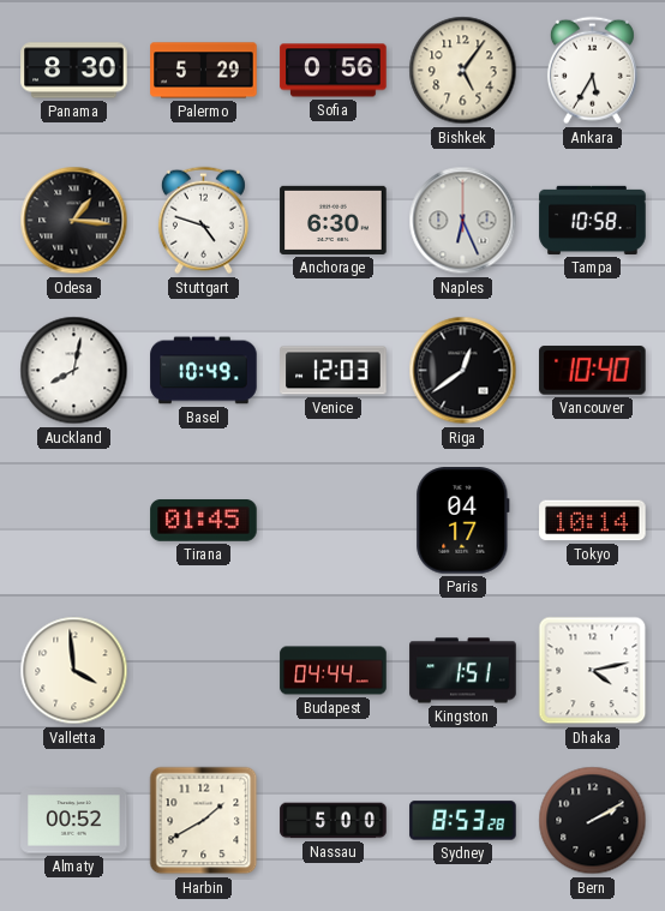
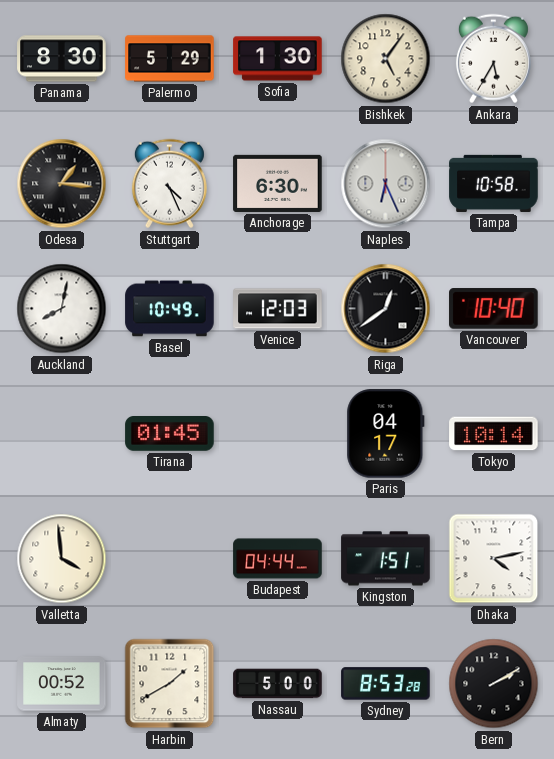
Sofia: 0:56 -> 1:30
Stuttgart: 4:48 -> 4:26
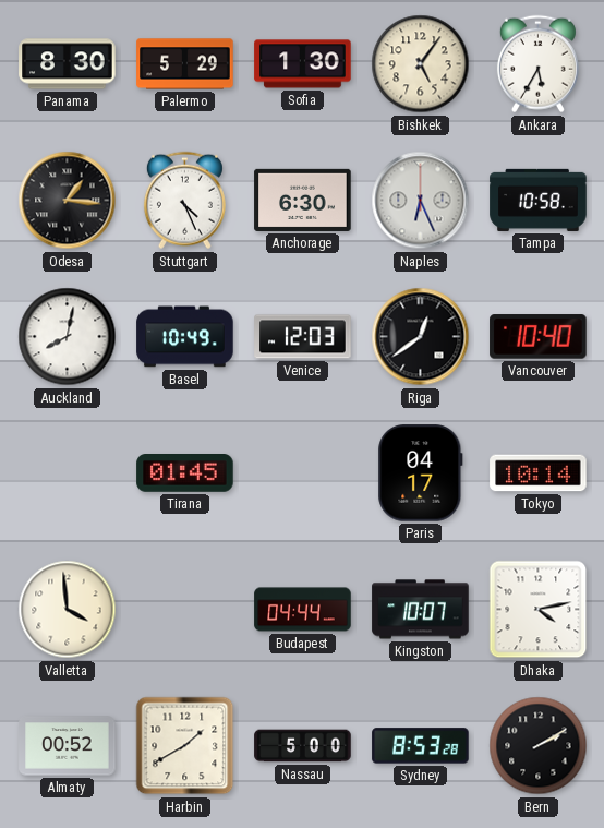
Kingston: 1:51 -> 10:07
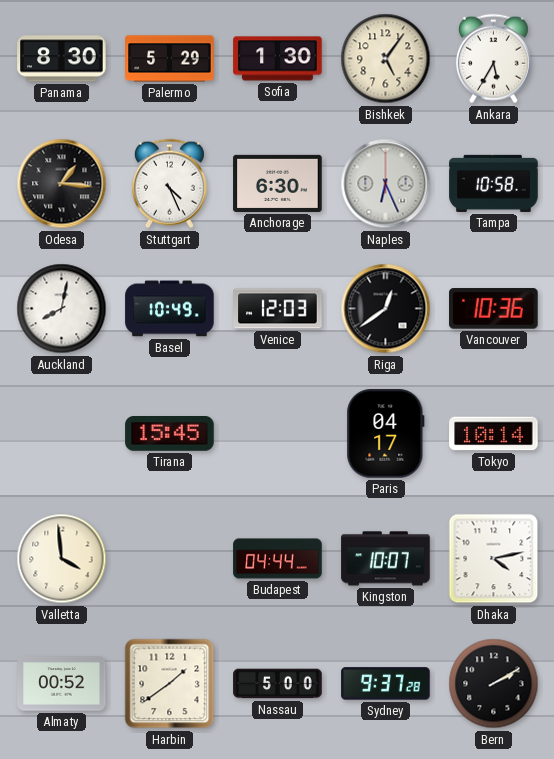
Vancouver: 10:40 -> 10:36
Tirana: 01:45 -> 15:45
Harbin: 1:40 -> 1:39
Sydney: 8:53 -> 9:37
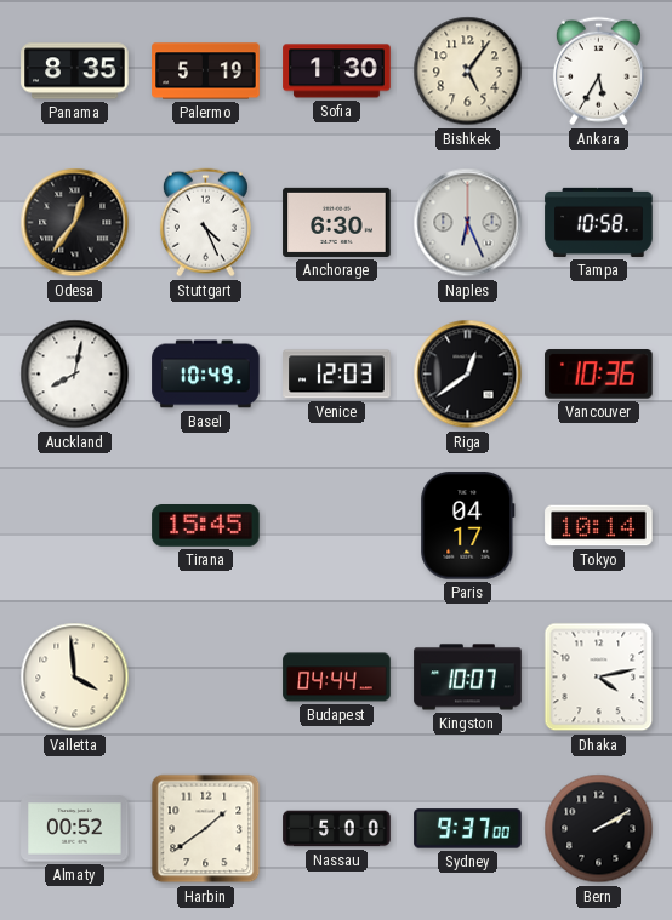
Panama: 8:30 -> 8:35
Palermo: 5:29 -> 5:19
Odesa: 1:16 -> 12:36
Sydney: 9:37:28 -> 9:37:00
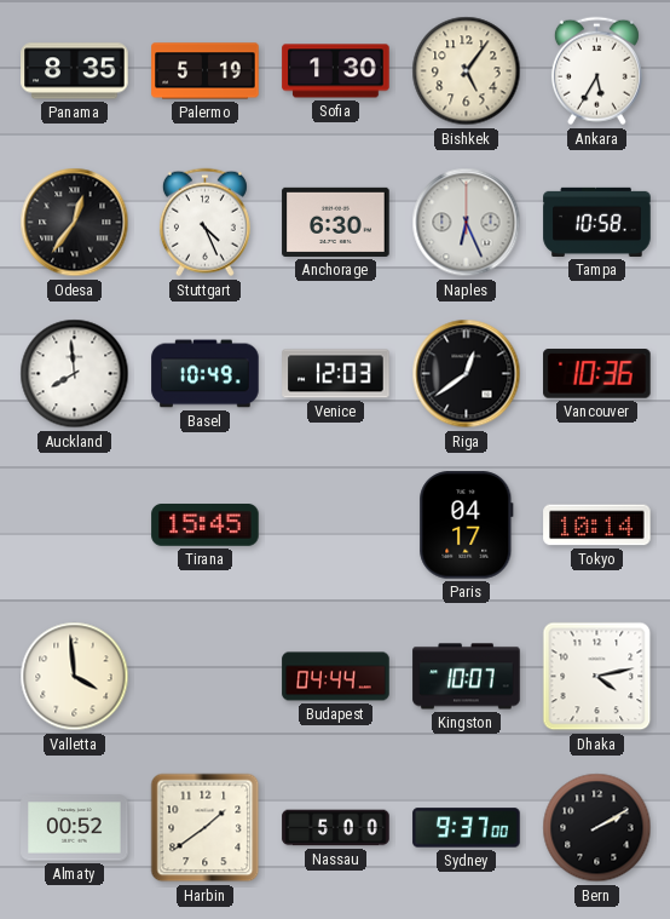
Auckland: 8:02 -> 7:59
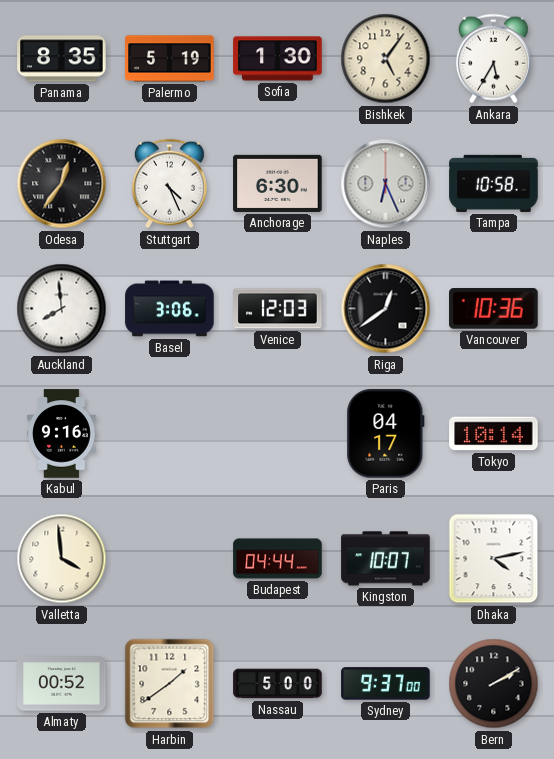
Basel: 10:49 -> 3:06
Kabul: none -> 9:16
Tirana: 15:45 -> none
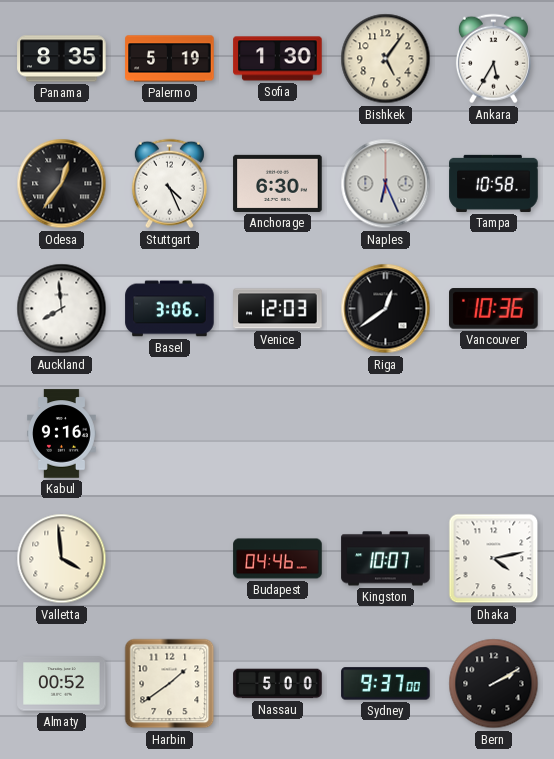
Paris: 04:17 -> none
Tokyo: 10:14 -> none
Budapest: 04:44 -> 04:46
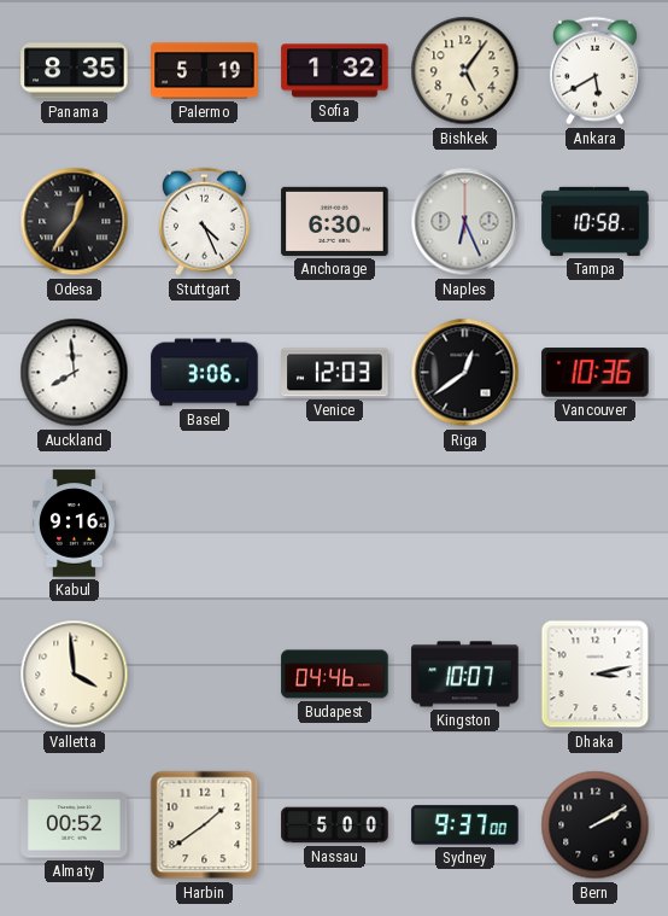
Sofia: 1:30 -> 1:32
Ankara: 5:35 -> 5:40
Dhaka: 4:13 -> 3:13
